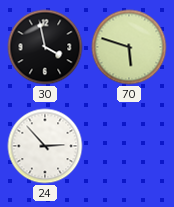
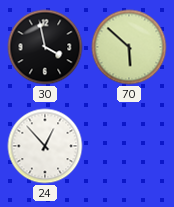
70: 5:48 -> 5:52
24: 2:53 -> 12:53
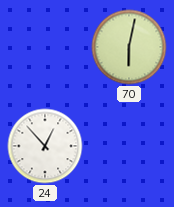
30: 3:58 -> none
70: 5:52 -> 6:02
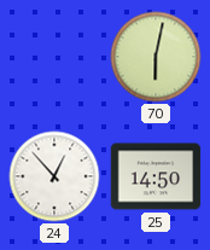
25: none -> 14:50
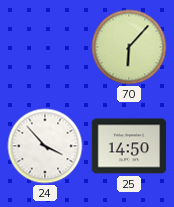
70: 6:02 -> 6:07
24: 12:53 -> 3:53
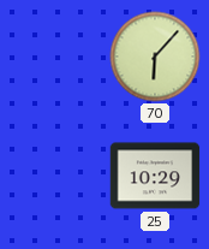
24: 3:53 -> none
25: 14:50 -> 10:29
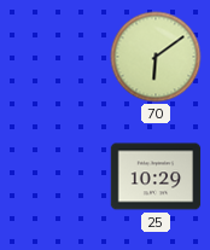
70: 6:07 -> 6:09
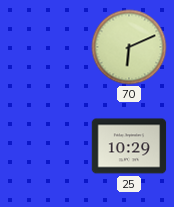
70: 6:09 -> 6:11
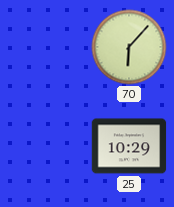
70: 6:11 -> 6:07
